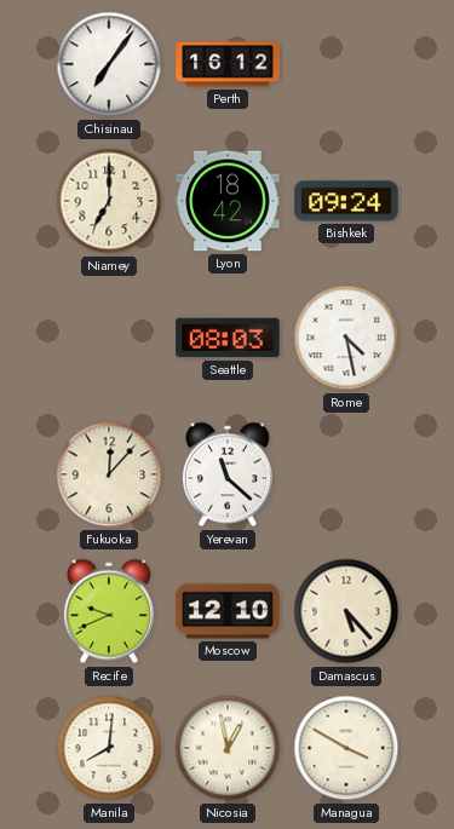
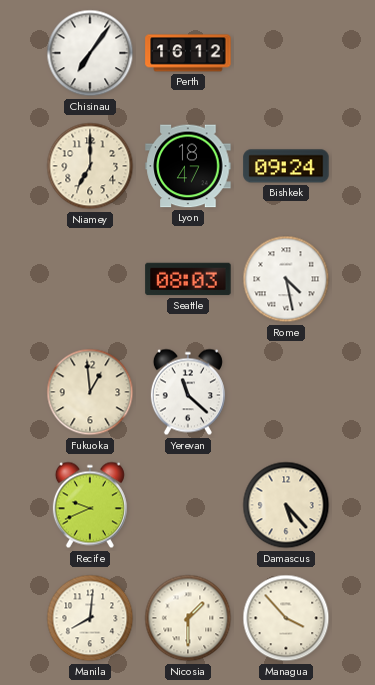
Lyon: 18:42 -> 18:47
Fukuoka: 12:07 -> 12:59
Moscow: 12:10 -> none
Nicosia: 12:58 -> 1:30
Managua: 3:50 -> 3:53
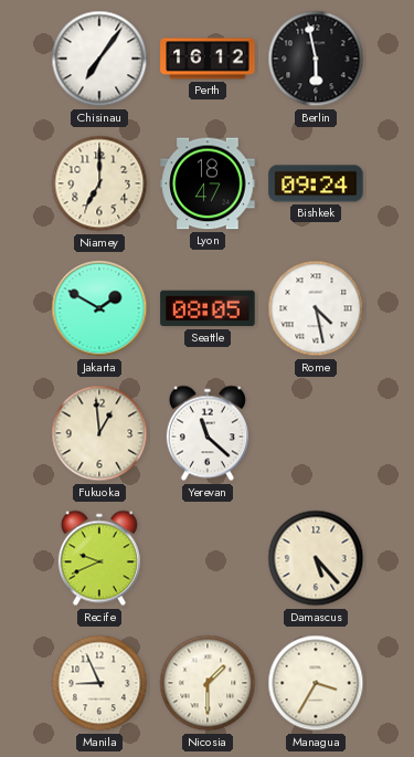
Berlin: none -> 5:58
Jakarta: none -> 1:50
Seattle: 08:03 -> 08:05
Manila: 8:01 -> 8:56
Managua: 3:53 -> 3:35
